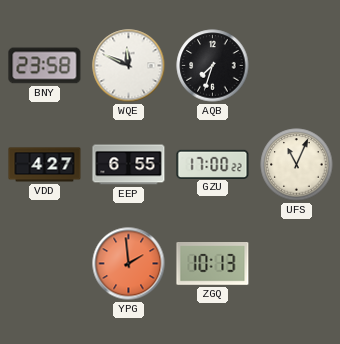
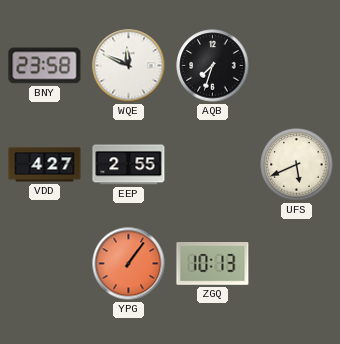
EEP: 6:55 -> 2:55
GZU: 17:00 -> none
UFS: 11:04 -> 5:41
YPG: 1:59 -> 1:06
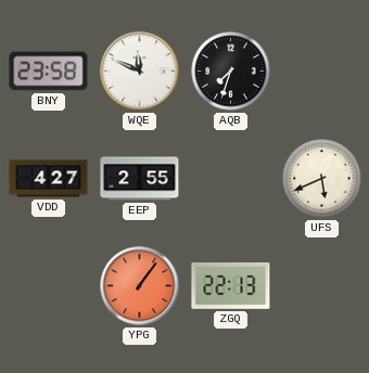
ZGQ: 10:13 -> 22:13
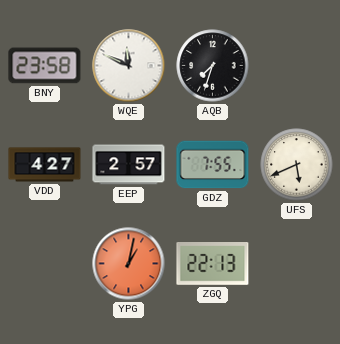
EEP: 2:55 -> 2:57
GDZ: none -> 7:55
YPG: 1:06 -> 1:02
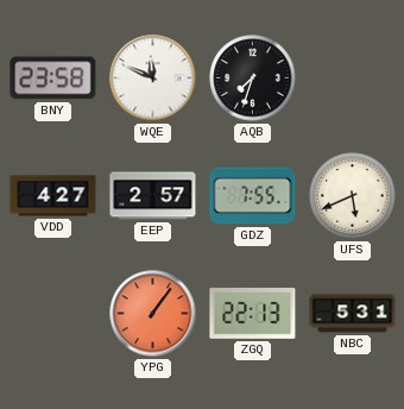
YPG: 1:02 -> 1:06
NBC: none -> 5:31
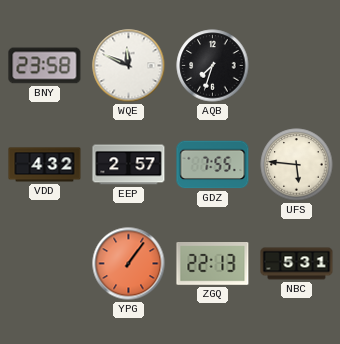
VDD: 4:27 -> 4:32
UFS: 5:41 -> 5:46
